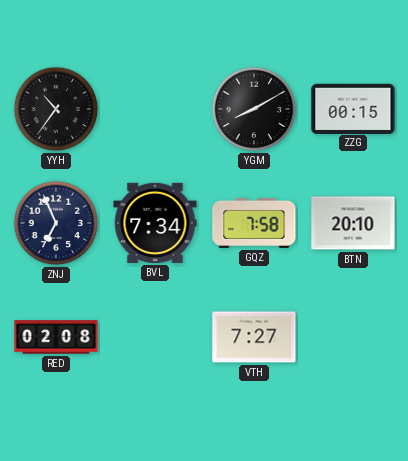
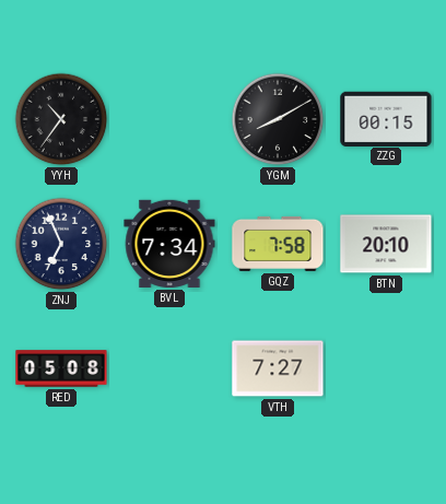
RED: 02:08 -> 05:08
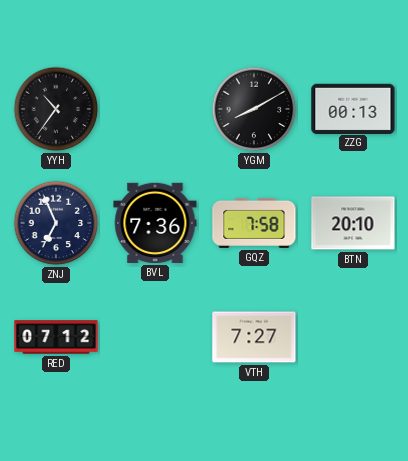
ZZG: 00:15 -> 00:13
BVL: 7:34 -> 7:36
RED: 05:08 -> 07:12
